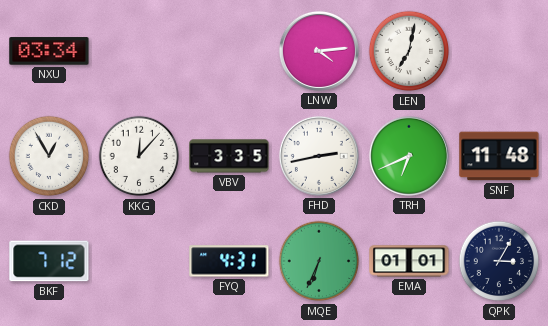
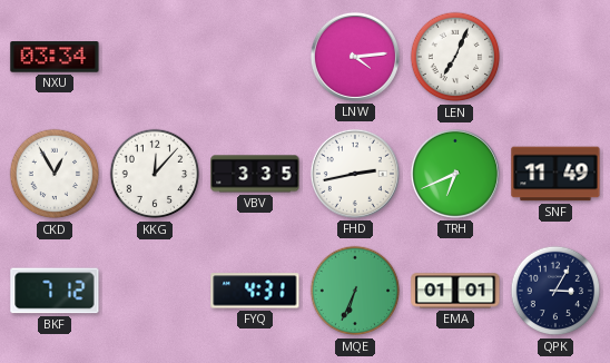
LEN: 7:02 -> 7:04
SNF: 11:48 -> 11:49
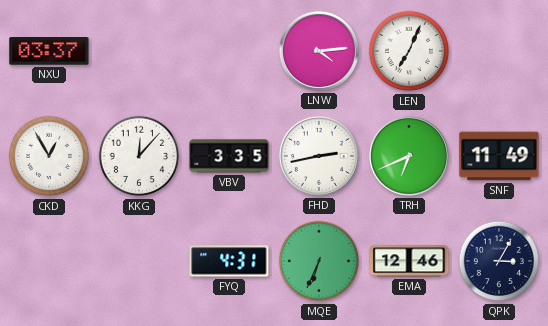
NXU: 03:34 -> 03:37
BKF: 7:12 -> none
EMA: 01:01 -> 12:46
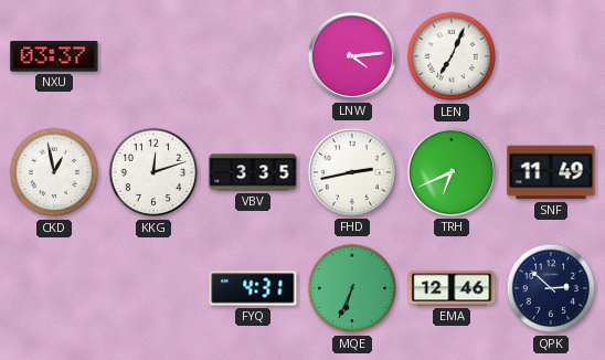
CKD: 12:55 -> 12:58
KKG: 12:07 -> 12:12
QPK: 3:05 -> 2:52
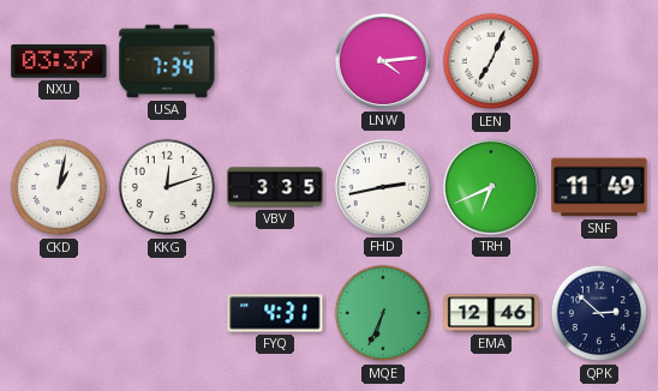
USA: none -> 7:34
CKD: 12:58 -> 1:02
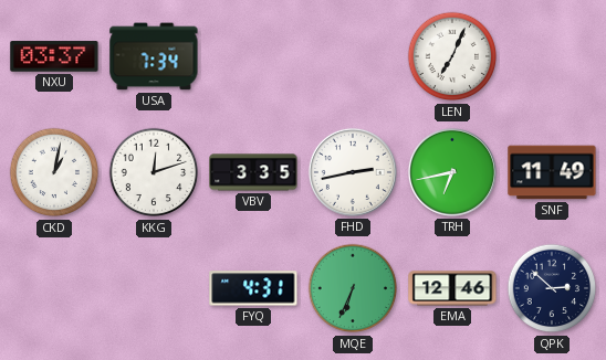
LNW: 4:14 -> none
TRH: 6:41 -> 6:43
